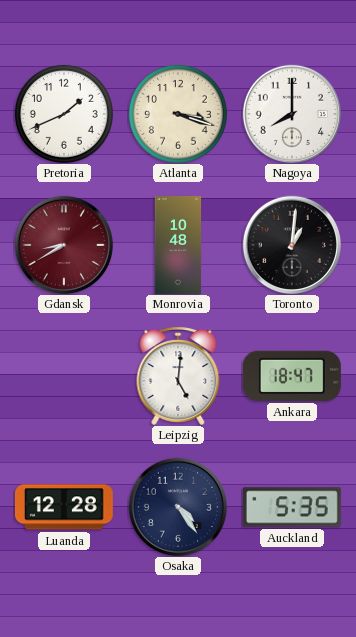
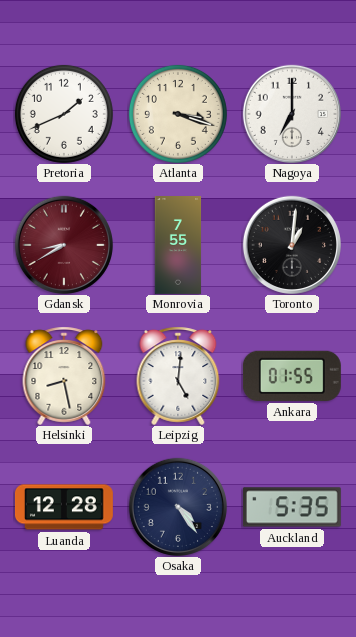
Nagoya: 8:00 -> 7:00
Monrovia: 10:48 -> 7:55
Helsinki: none -> 8:28
Ankara: 18:47 -> 01:55
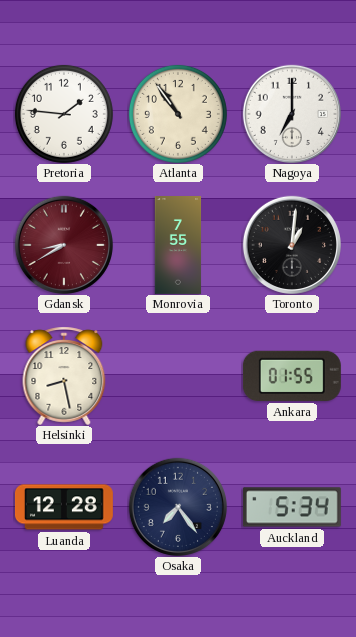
Pretoria: 1:41 -> 1:46
Atlanta: 3:18 -> 10:54
Leipzig: 5:01 -> none
Osaka: 4:24 -> 7:24
Auckland: 5:35 -> 5:34
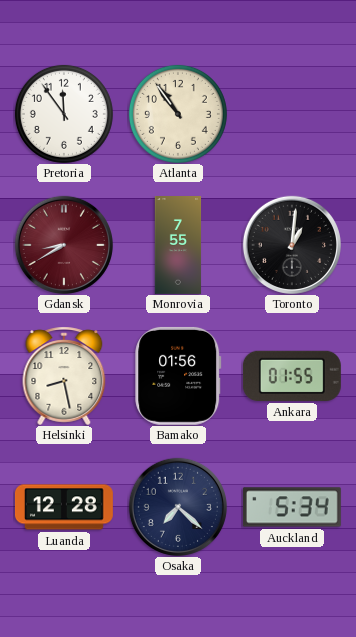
Pretoria: 1:46 -> 11:54
Nagoya: 7:00 -> none
Bamako: none -> 01:56
Osaka: 7:24 -> 7:22
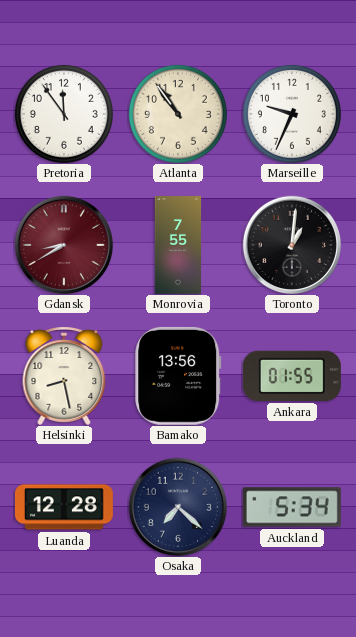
Marseille: none -> 9:34
Bamako: 01:56 -> 13:56
